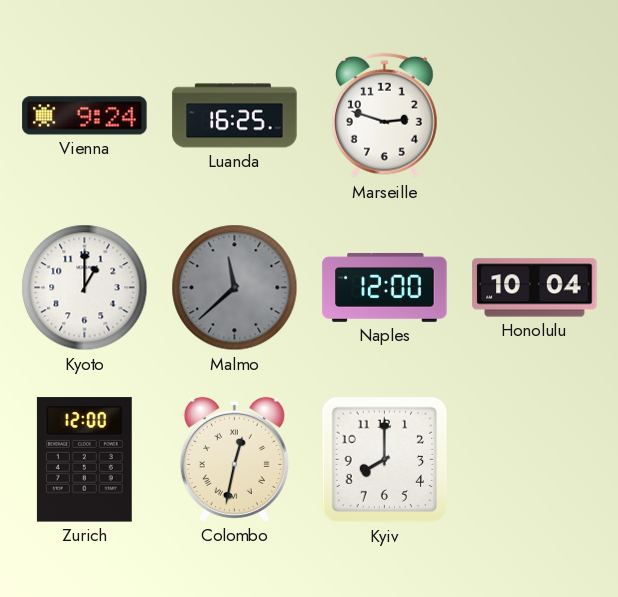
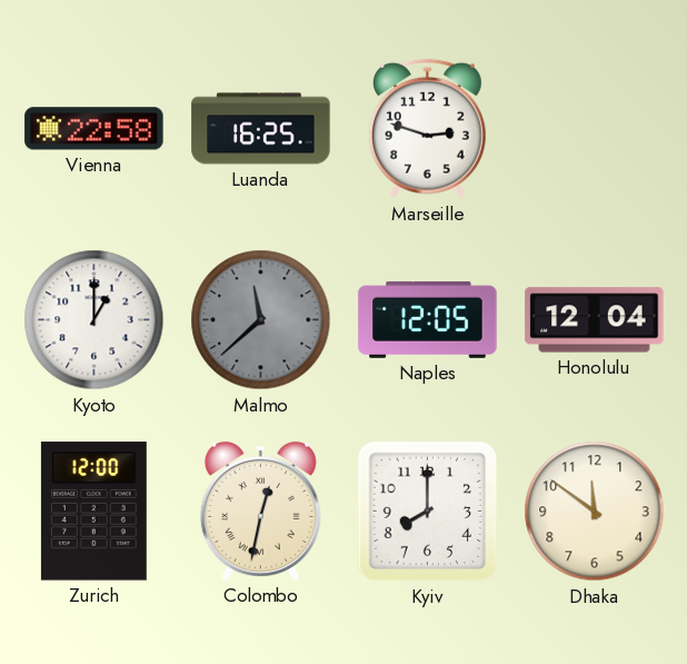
Vienna: 9:24 -> 22:58
Naples: 12:00 -> 12:05
Honolulu: 10:04 -> 12:04
Dhaka: none -> 11:51
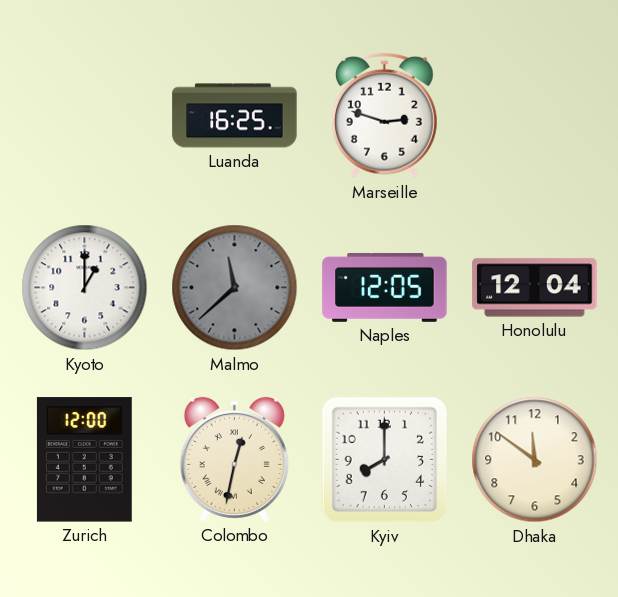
Vienna: 22:58 -> none
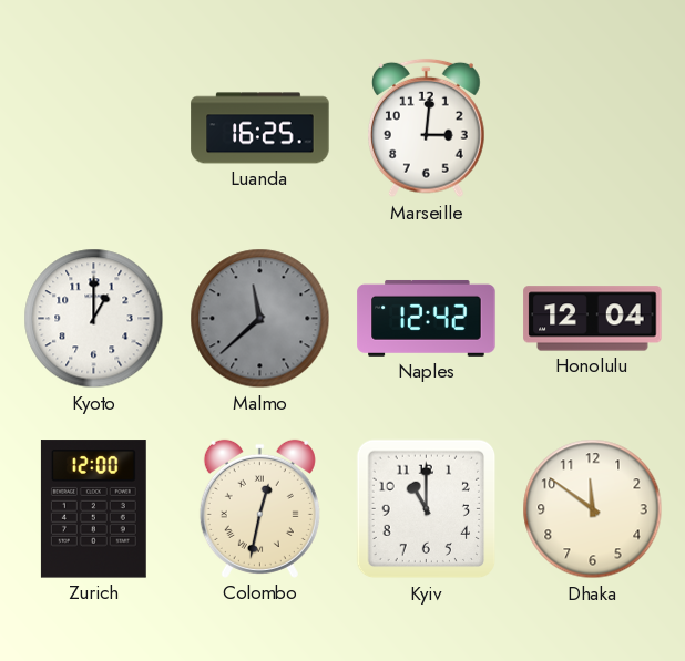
Marseille: 2:48 -> 3:01
Naples: 12:05 -> 12:42
Kyiv: 8:00 -> 11:00
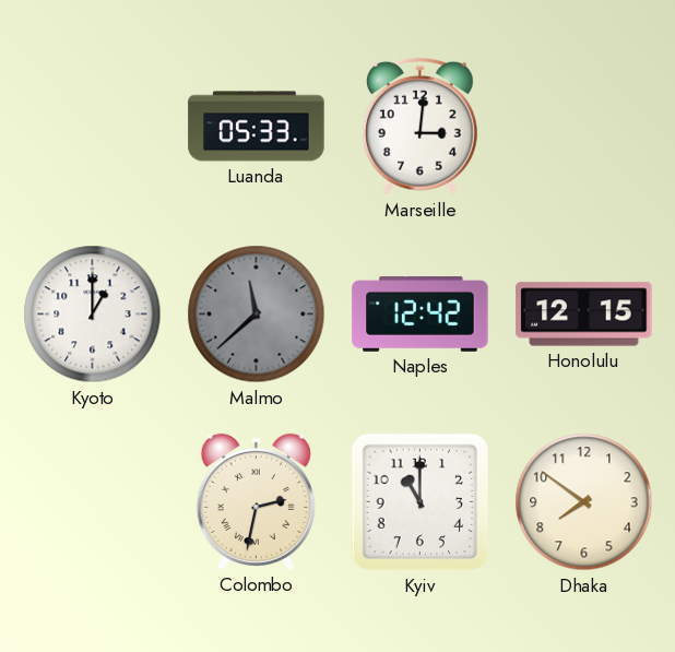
Luanda: 16:25 -> 05:33
Honolulu: 12:04 -> 12:15
Zurich: 12:00 -> none
Colombo: 12:32 -> 2:32
Dhaka: 11:51 -> 7:51
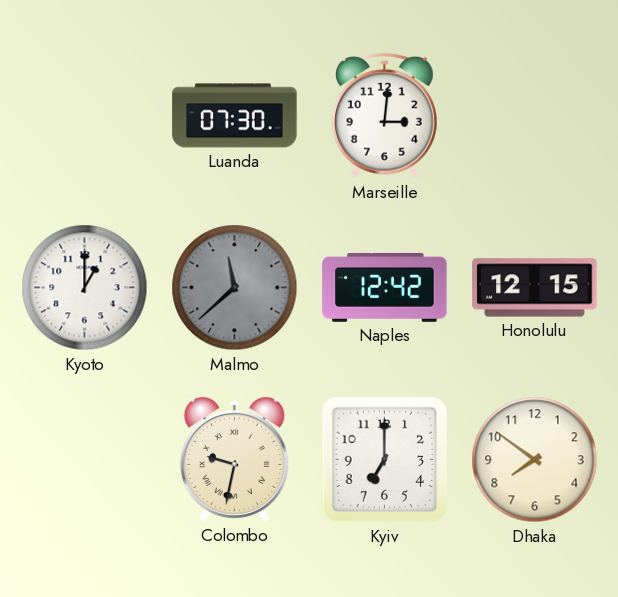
Luanda: 05:33 -> 07:30
Colombo: 2:32 -> 9:32
Kyiv: 11:00 -> 7:00
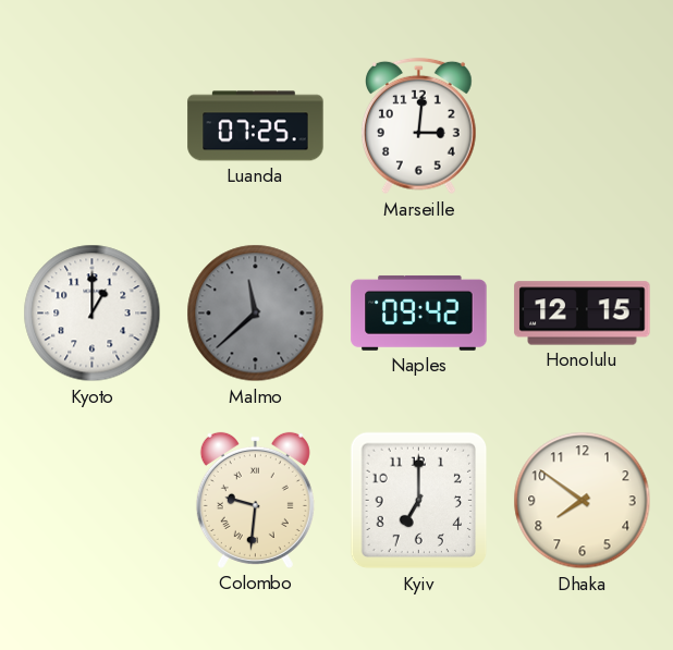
Luanda: 07:30 -> 07:25
Naples: 12:42 -> 09:42
Colombo: 9:32 -> 9:31
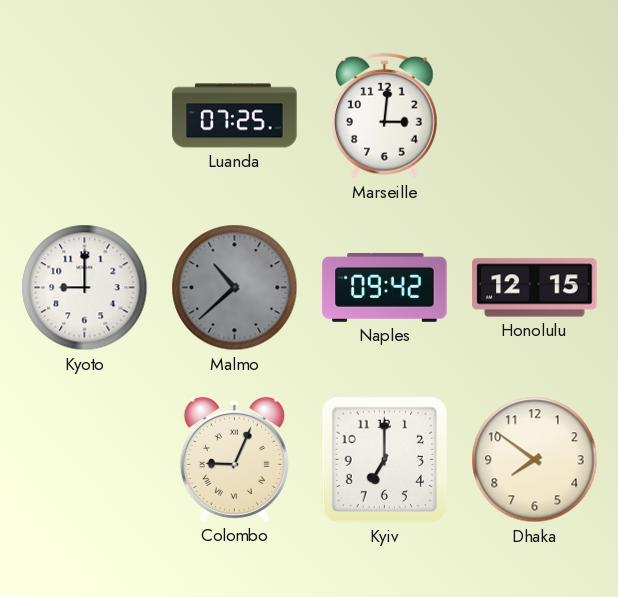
Kyoto: 1:00 -> 9:00
Malmo: 11:38 -> 10:38
Colombo: 9:31 -> 9:04
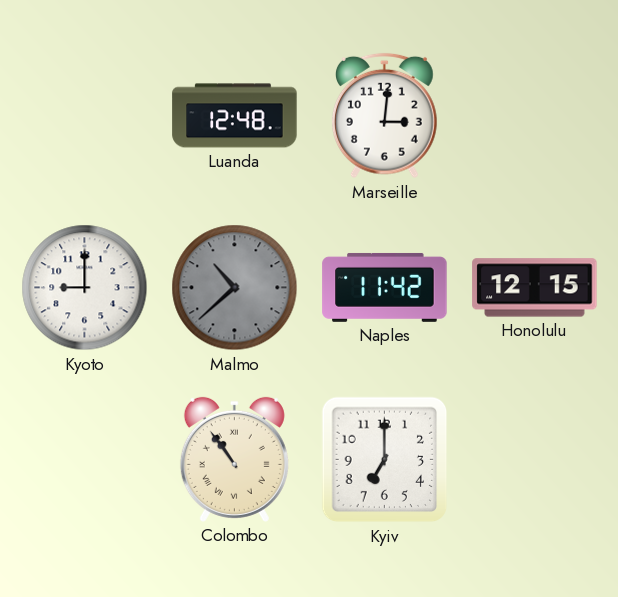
Luanda: 07:25 -> 12:48
Naples: 09:42 -> 11:42
Colombo: 9:04 -> 10:54
Dhaka: 7:51 -> none
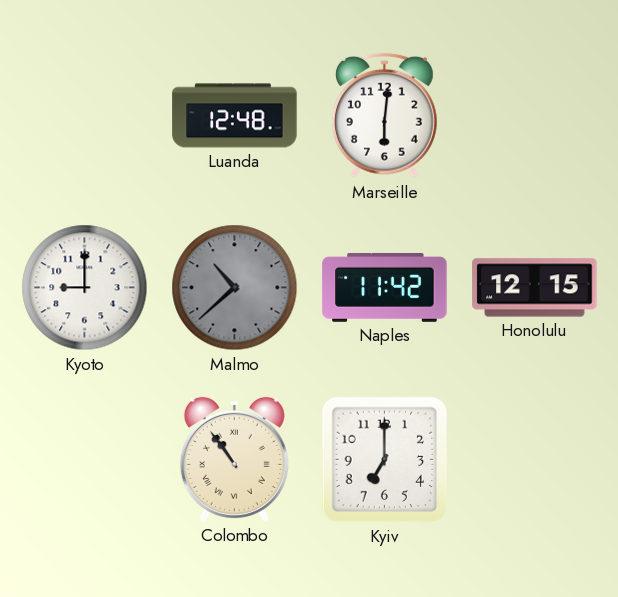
Marseille: 3:01 -> 6:01
